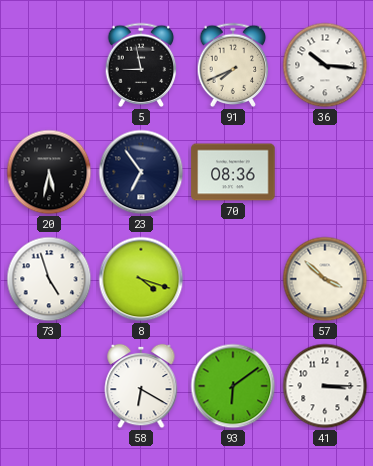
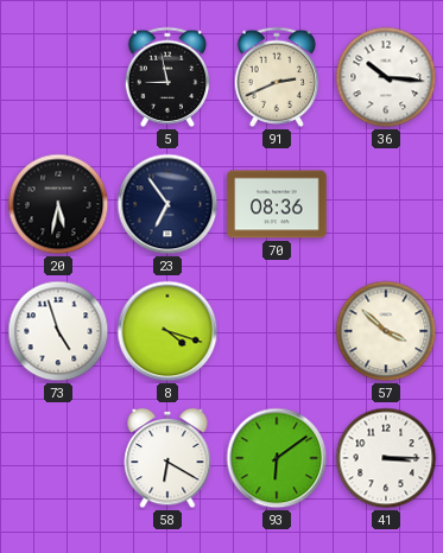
91: 7:41 -> 2:41
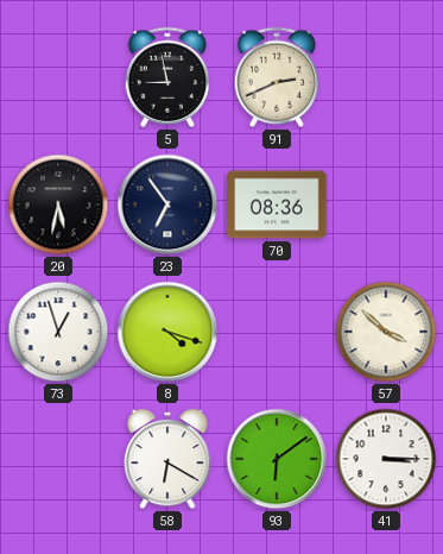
36: 10:16 -> none
73: 4:57 -> 12:57
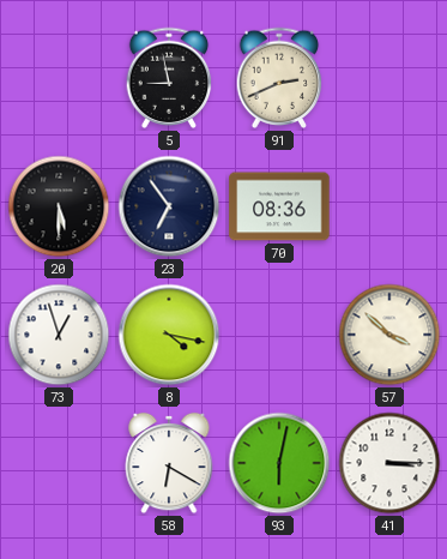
20: 5:32 -> 5:30
8: 4:18 -> 4:17
93: 6:09 -> 6:02
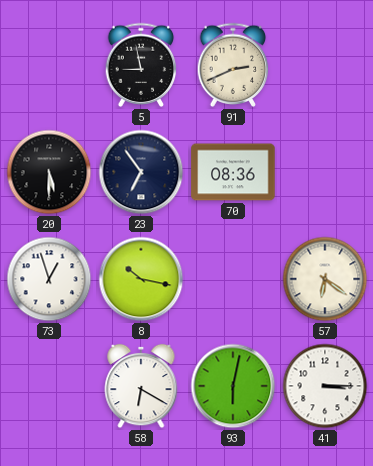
8: 4:17 -> 10:17
57: 3:52 -> 6:21
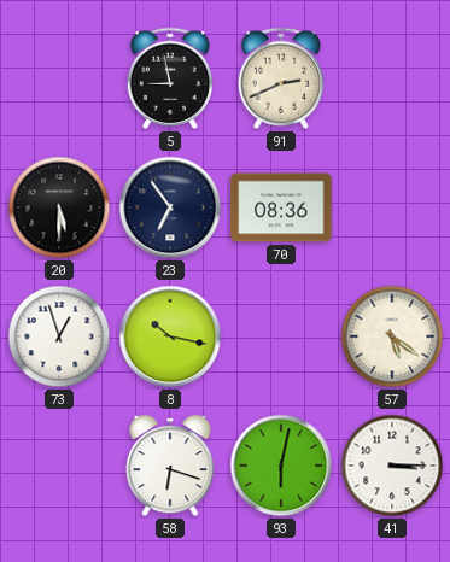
57: 6:21 -> 5:21
58: 6:20 -> 6:18
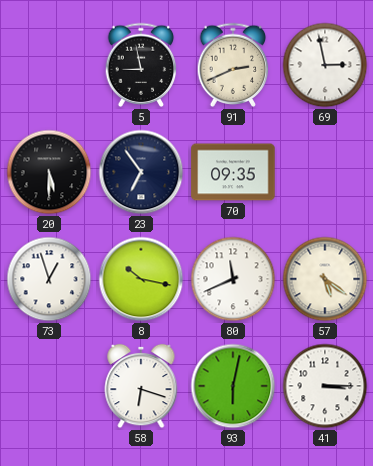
69: none -> 2:58
70: 08:36 -> 09:35
80: none -> 11:41
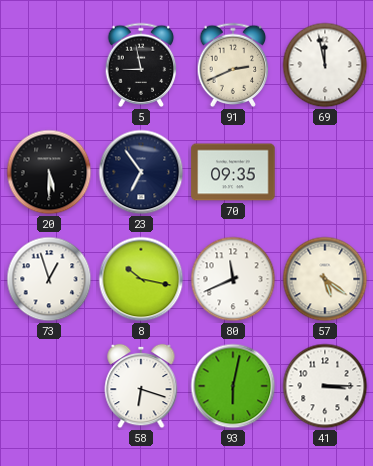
69: 2:58 -> 11:58
